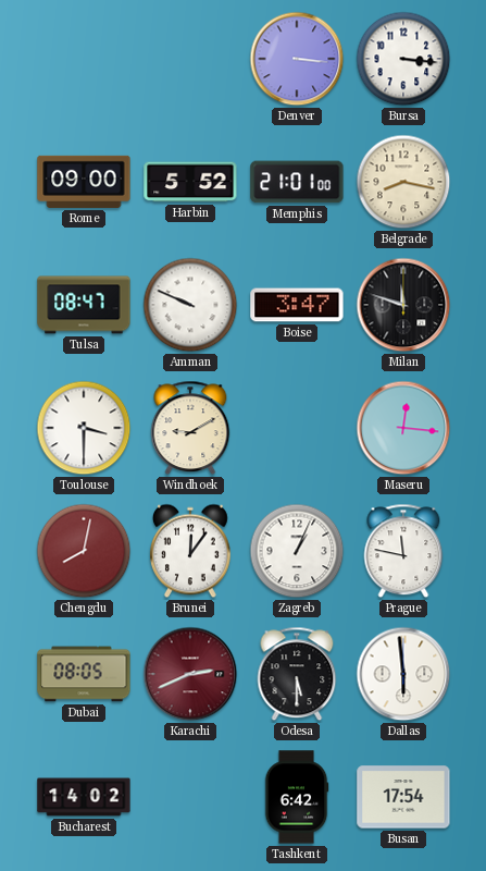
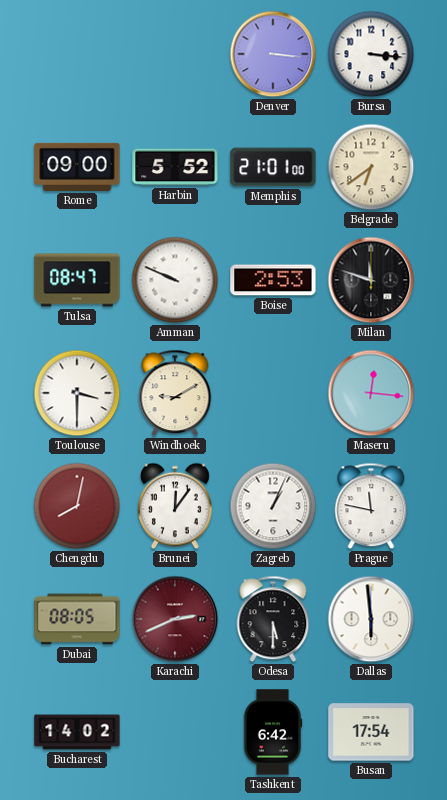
Belgrade: 8:17 -> 6:39
Boise: 3:47 -> 2:53
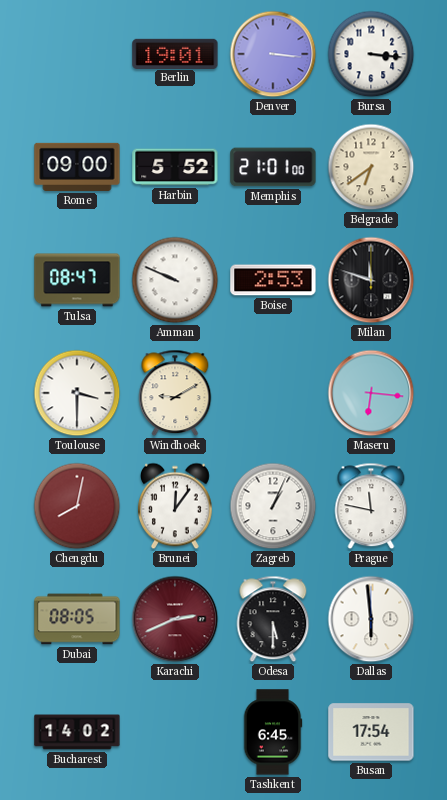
Berlin: none -> 19:01
Maseru: 12:16 -> 6:16
Tashkent: 6:42 -> 6:45
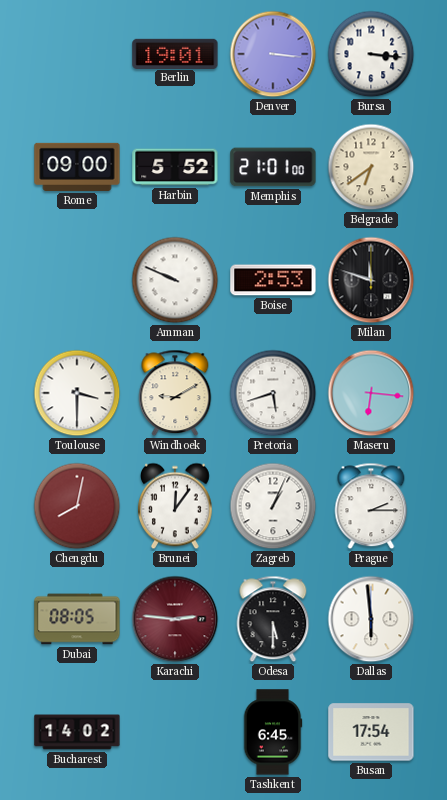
Tulsa: 08:47 -> none
Pretoria: none -> 5:42
Prague: 11:47 -> 2:15
Karachi: 2:41 -> 2:46
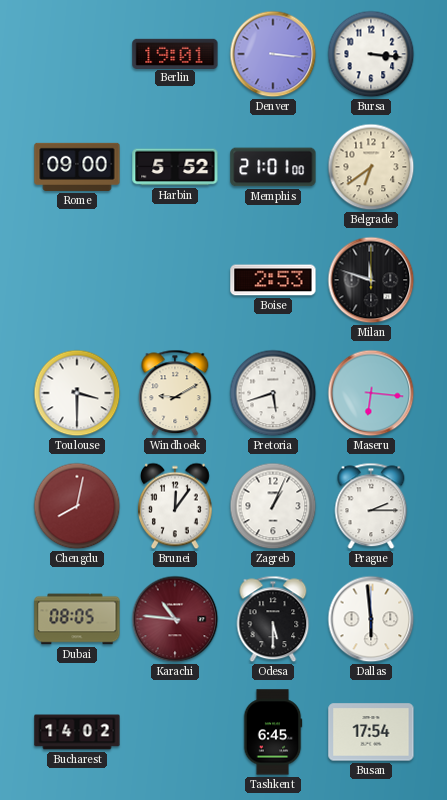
Amman: 9:49 -> none
Karachi: 2:46 -> 10:46
